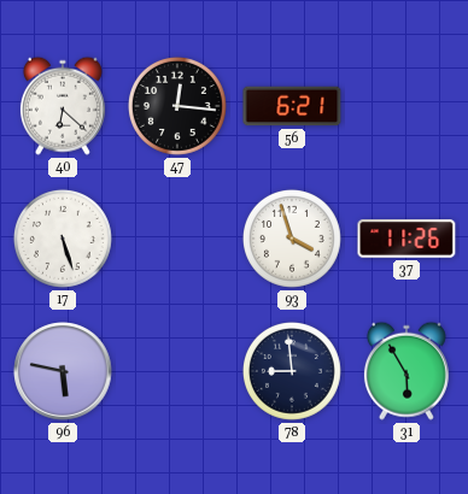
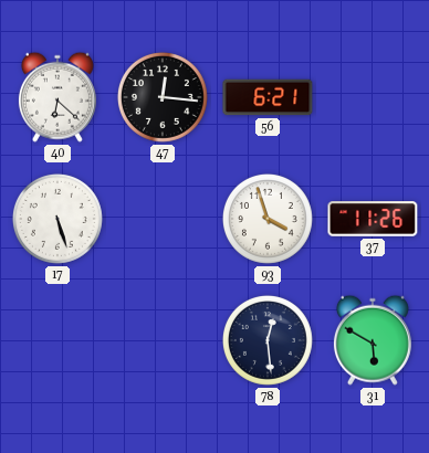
96: 5:47 -> none
78: 8:59 -> 12:29
31: 5:55 -> 5:50
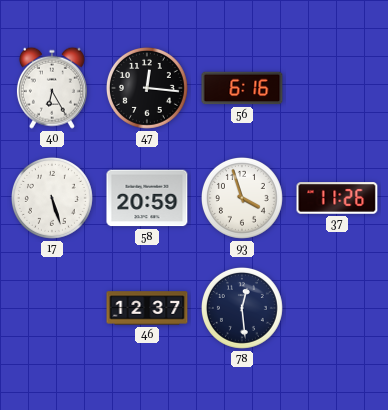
40: 6:22 -> 6:25
56: 6:21 -> 6:16
58: none -> 20:59
46: none -> 12:37
31: 5:50 -> none
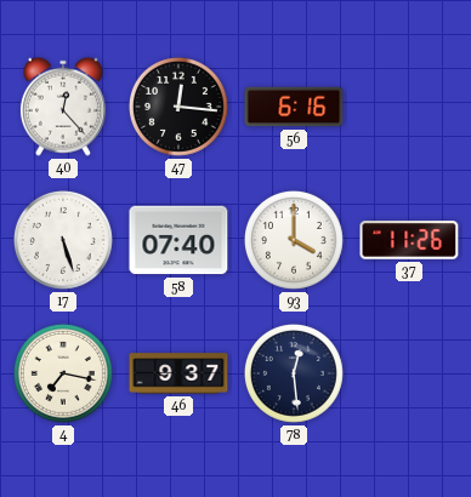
40: 6:25 -> 12:23
58: 20:59 -> 07:40
93: 3:57 -> 4:00
4: none -> 7:17
46: 12:37 -> 9:37
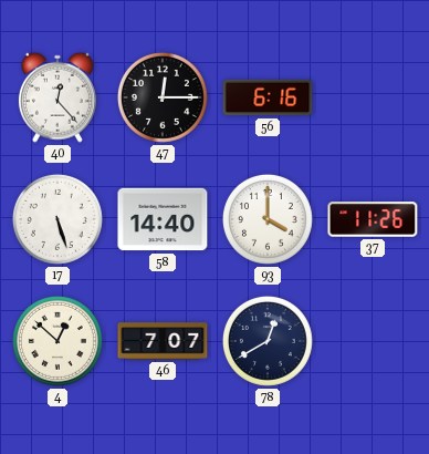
47: 12:16 -> 12:15
58: 07:40 -> 14:40
4: 7:17 -> 12:52
46: 9:37 -> 7:07
78: 12:29 -> 12:40
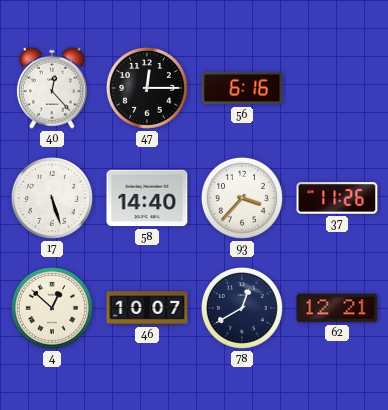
93: 4:00 -> 3:37
46: 7:07 -> 10:07
62: none -> 12:21
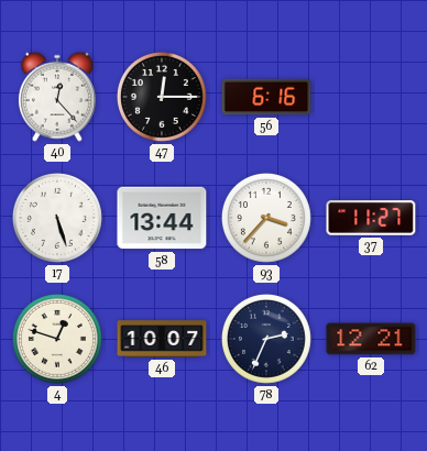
58: 14:40 -> 13:44
37: 11:26 -> 11:27
4: 12:52 -> 12:48
78: 12:40 -> 2:34
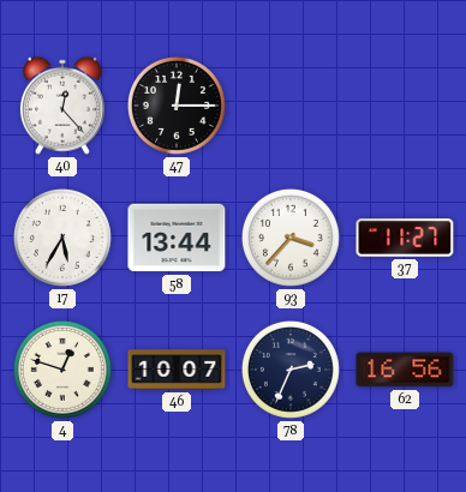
56: 6:16 -> none
17: 5:27 -> 5:35
62: 12:21 -> 16:56
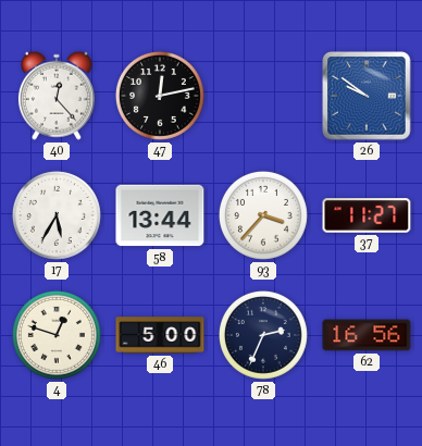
47: 12:15 -> 12:13
26: none -> 9:51
46: 10:07 -> 5:00
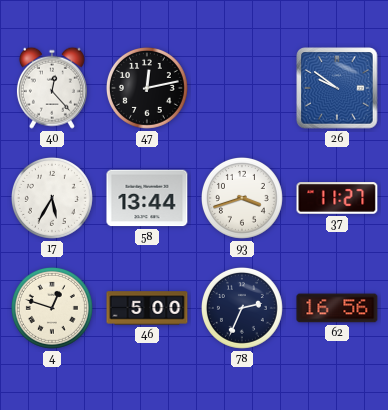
93: 3:37 -> 3:42
